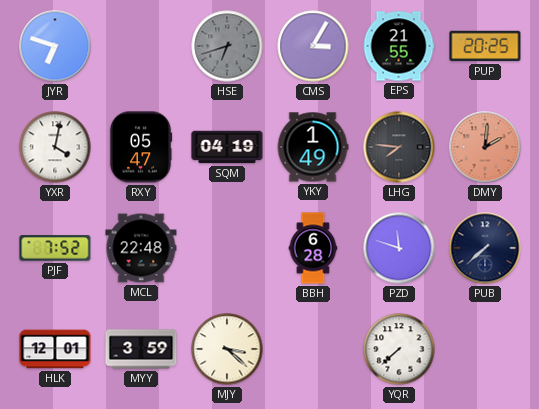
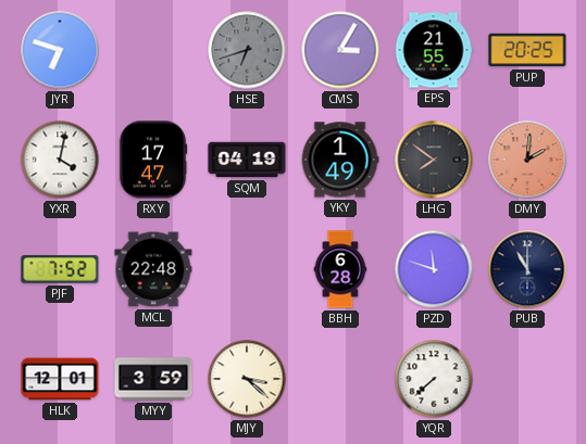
RXY: 05:47 -> 17:47
LHG: 7:46 -> 7:51
PUB: 7:38 -> 11:00
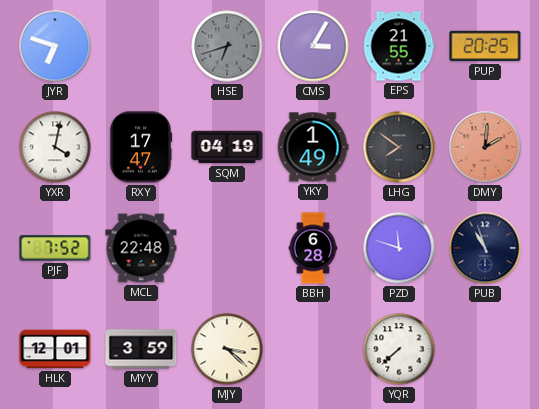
PUB: 11:00 -> 10:57
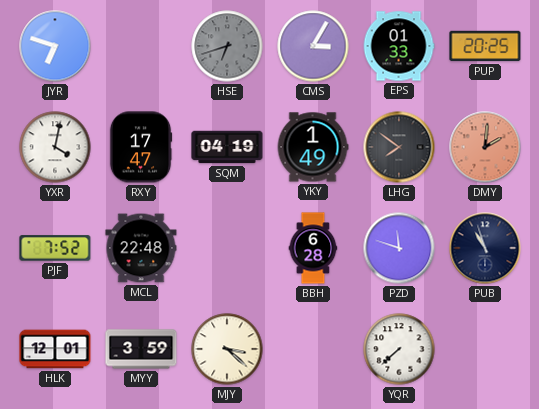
EPS: 21:55 -> 01:33
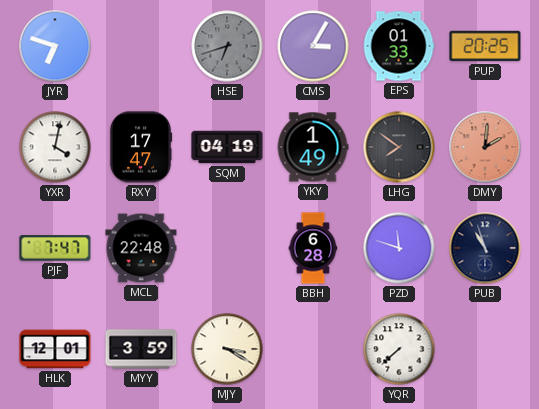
PJF: 7:52 -> 7:47
MJY: 3:22 -> 3:20
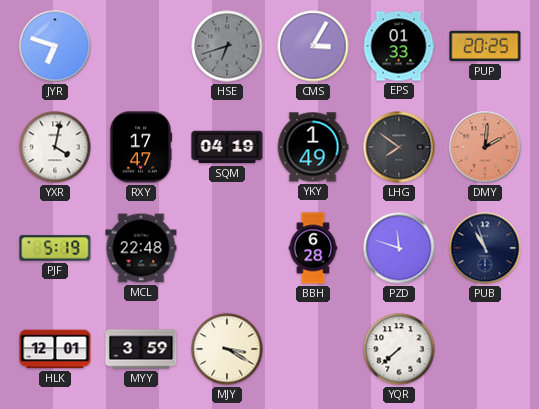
PJF: 7:47 -> 5:19
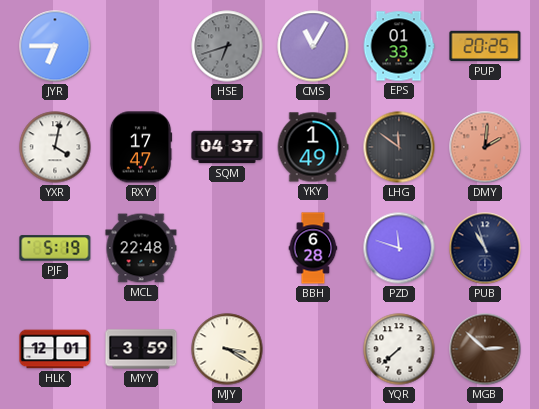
JYR: 6:48 -> 6:45
CMS: 3:05 -> 11:05
SQM: 04:19 -> 04:37
LHG: 7:51 -> 11:51
MGB: none -> 2:52
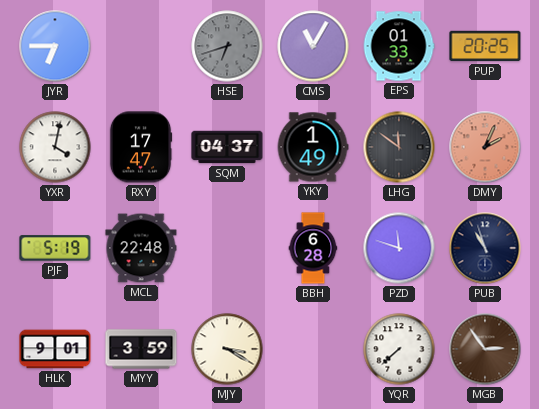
DMY: 2:01 -> 2:04
HLK: 12:01 -> 9:01
MGB: 2:52 -> 2:54
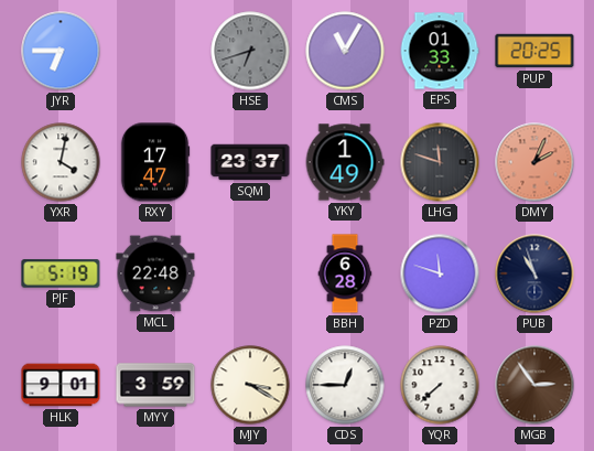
SQM: 04:37 -> 23:37
LHG: 11:51 -> 11:48
CDS: none -> 12:45
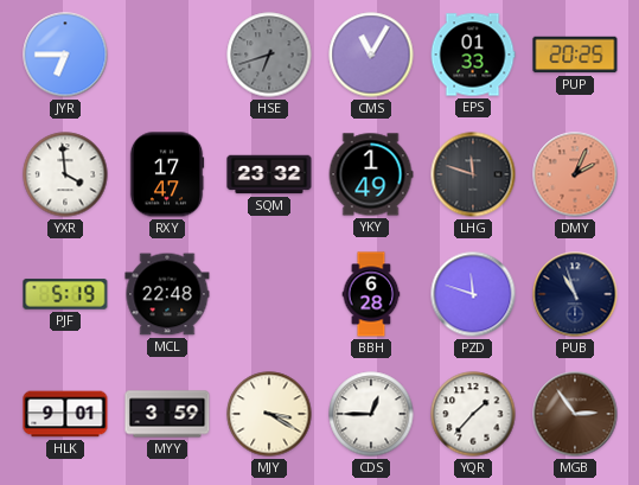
YXR: 4:02 -> 3:59
SQM: 23:37 -> 23:32
YQR: 7:38 -> 1:37
